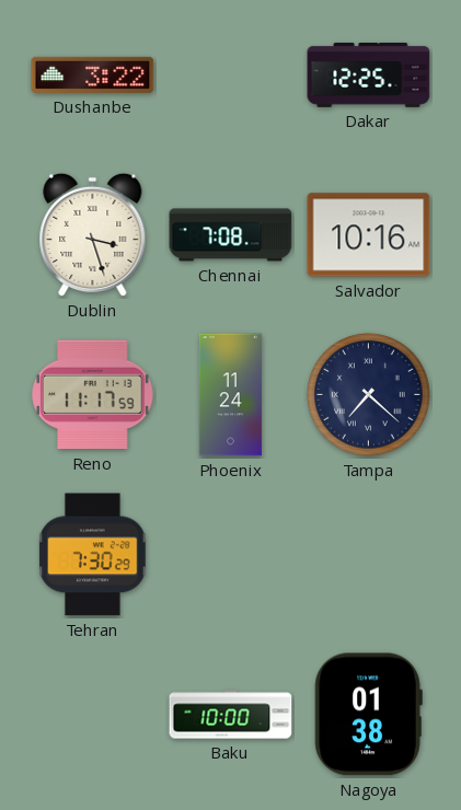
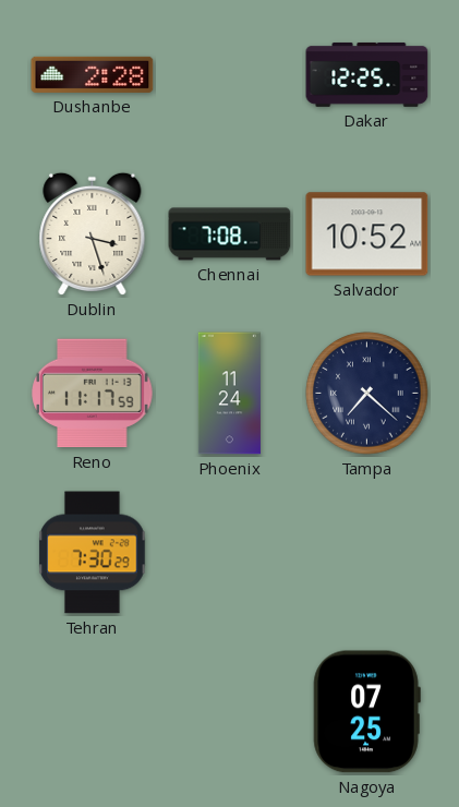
Dushanbe: 3:22 -> 2:28
Salvador: 10:16 -> 10:52
Baku: 10:00 -> none
Nagoya: 01:38 -> 07:25
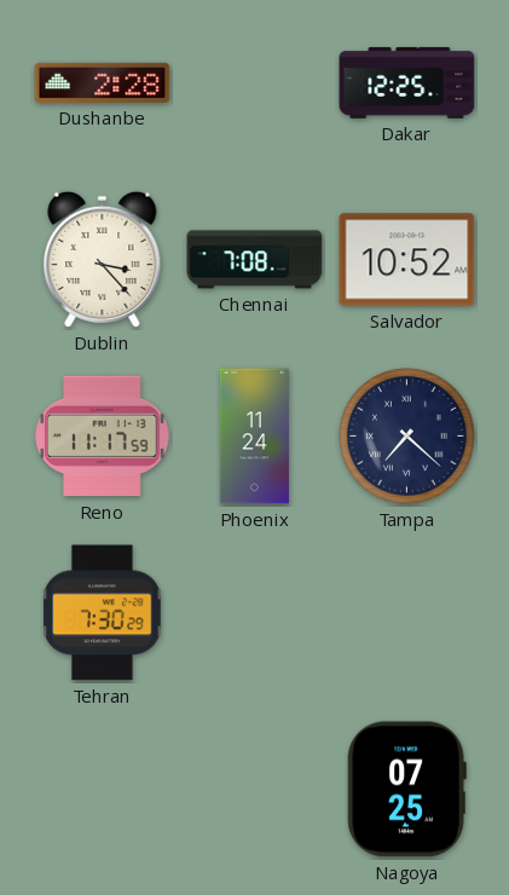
Dublin: 3:27 -> 3:23
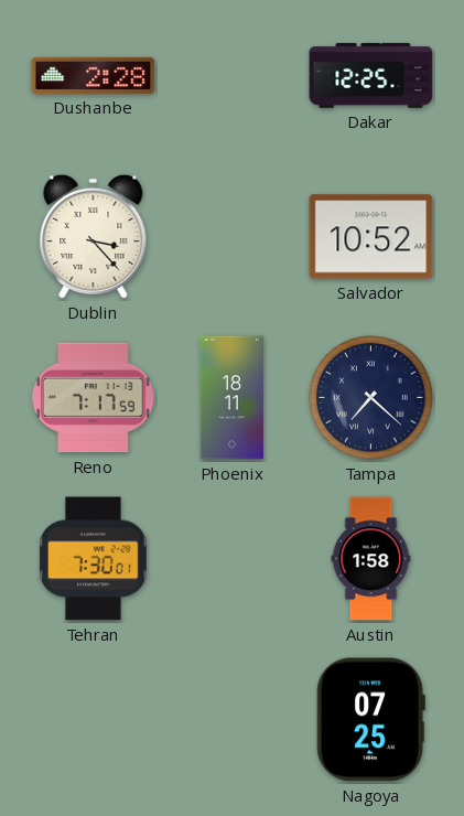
Chennai: 7:08 -> none
Reno: 11:17 -> 7:17
Phoenix: 11:24 -> 18:11
Tehran: 7:30:29 -> 7:30:01
Austin: none -> 1:58
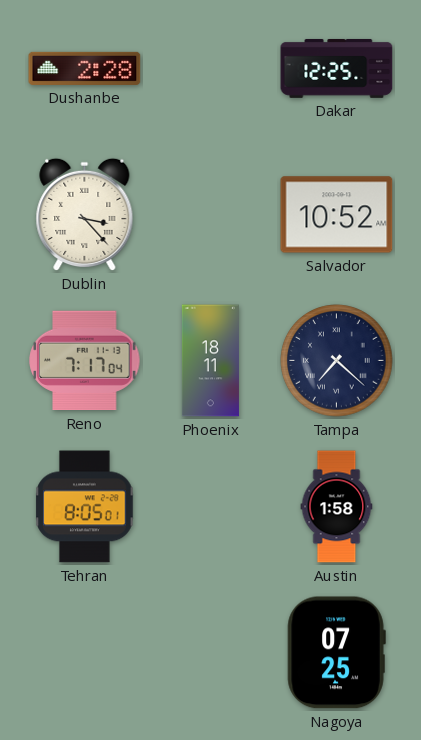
Reno: 7:17:59 -> 7:17:04
Tehran: 7:30 -> 8:05
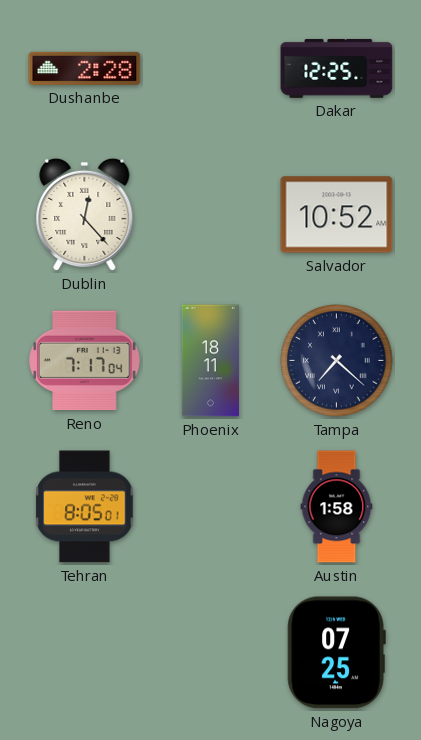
Dublin: 3:23 -> 12:23
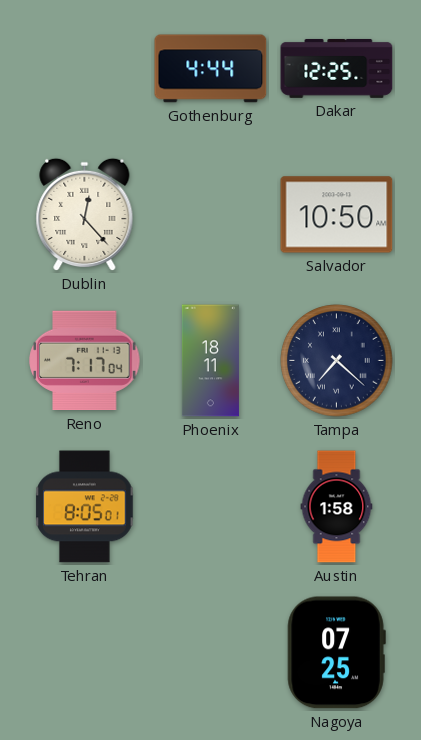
Dushanbe: 2:28 -> none
Gothenburg: none -> 4:44
Salvador: 10:52 -> 10:50
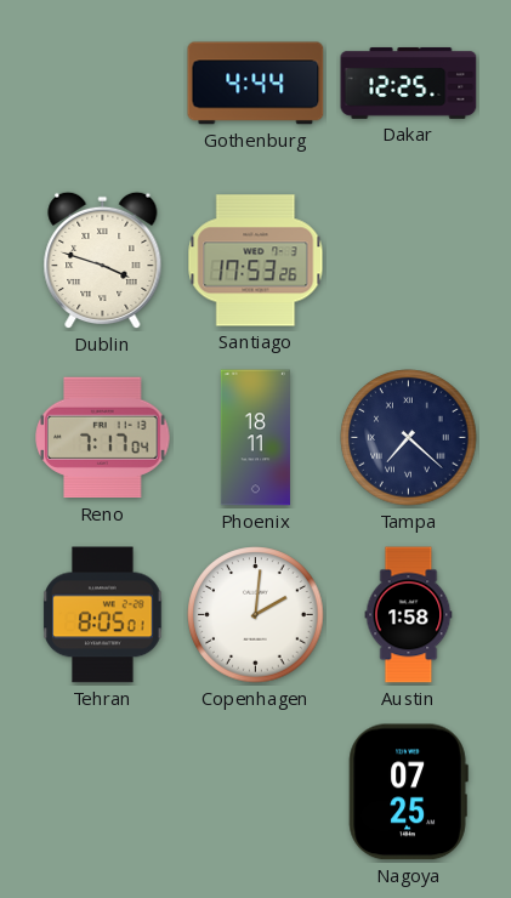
Dublin: 12:23 -> 3:48
Santiago: none -> 17:53
Salvador: 10:50 -> none
Copenhagen: none -> 2:01
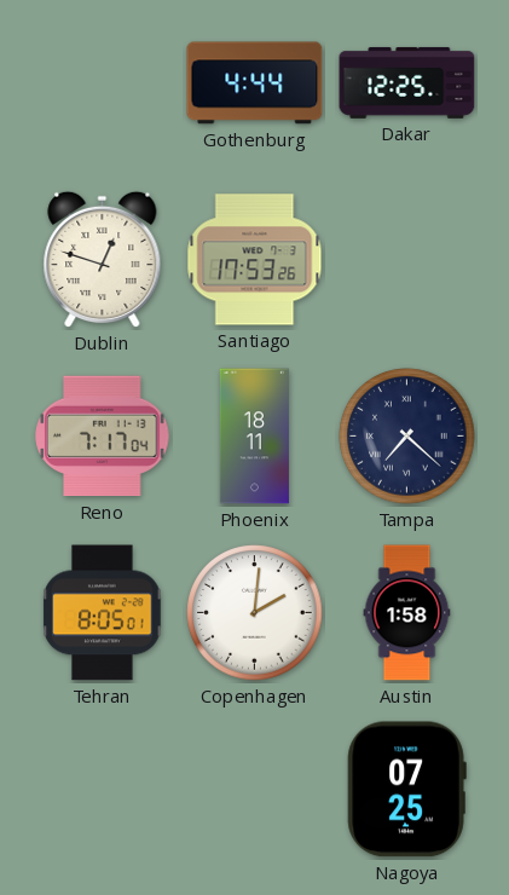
Dublin: 3:48 -> 12:48
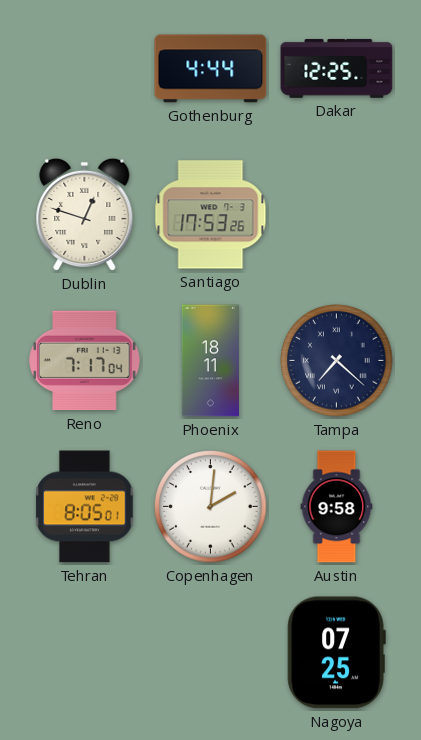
Austin: 1:58 -> 9:58
